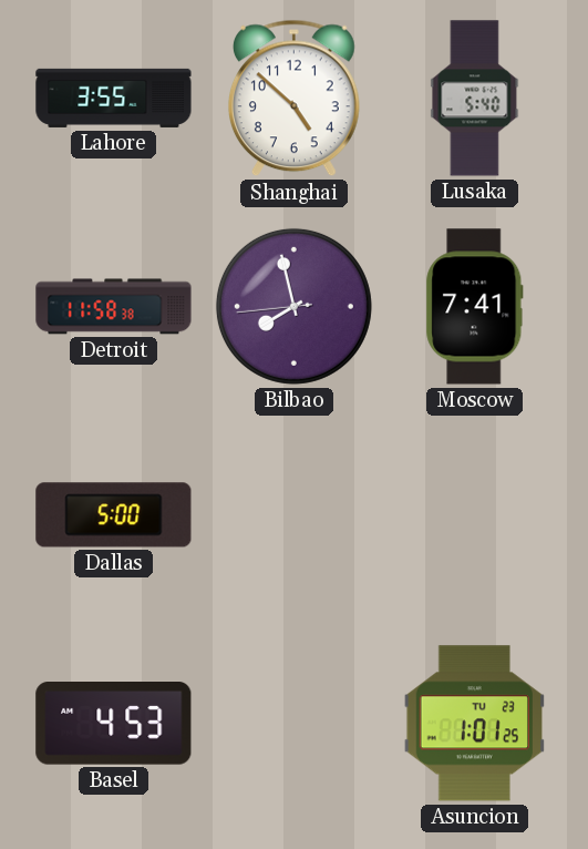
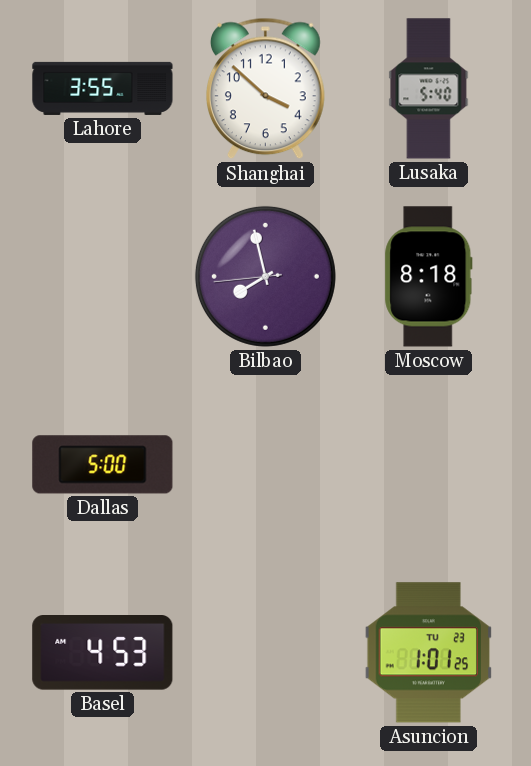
Shanghai: 4:52 -> 3:52
Detroit: 11:58 -> none
Moscow: 7:41 -> 8:18
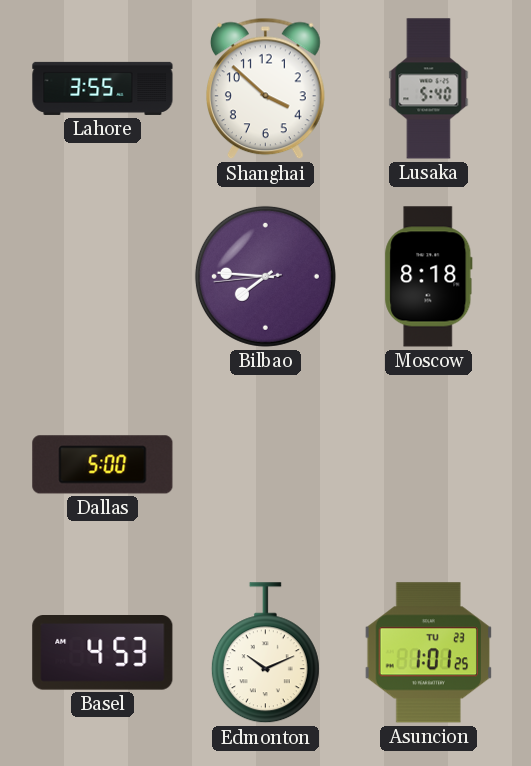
Bilbao: 7:57 -> 7:45
Edmonton: none -> 10:11
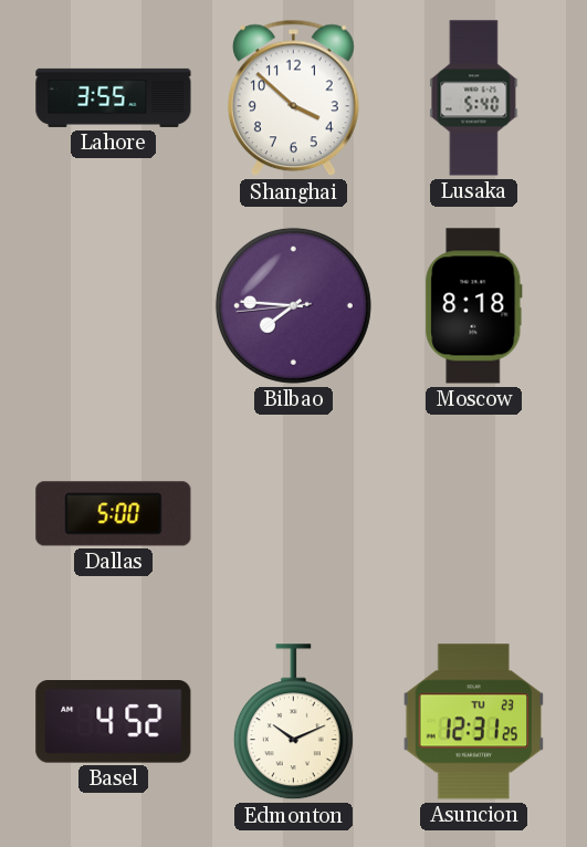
Basel: 4:53 -> 4:52
Asuncion: 1:01 -> 12:31
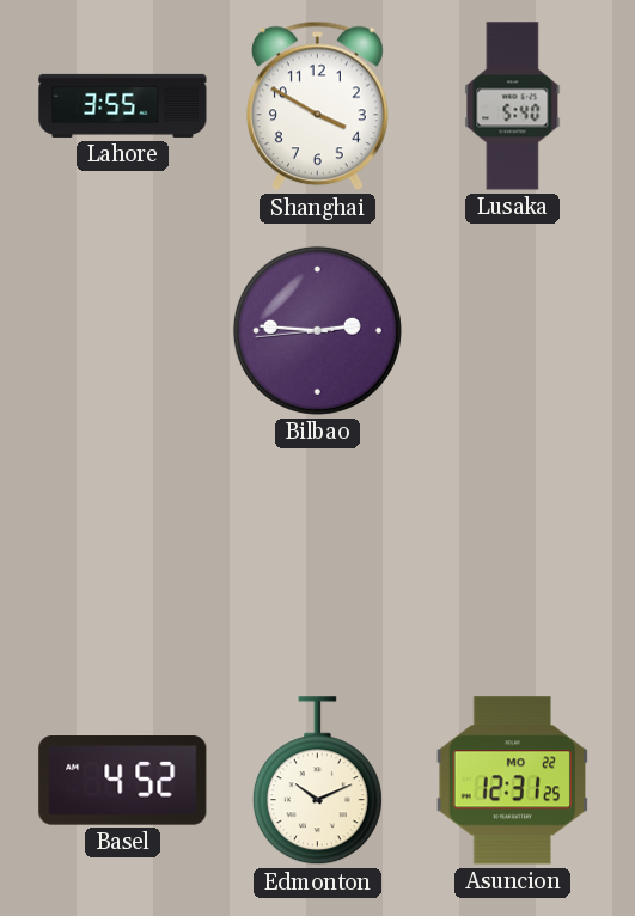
Shanghai: 3:52 -> 3:50
Bilbao: 7:45 -> 2:45
Moscow: 8:18 -> none
Dallas: 5:00 -> none
Asuncion date: TU 23 -> MO 22
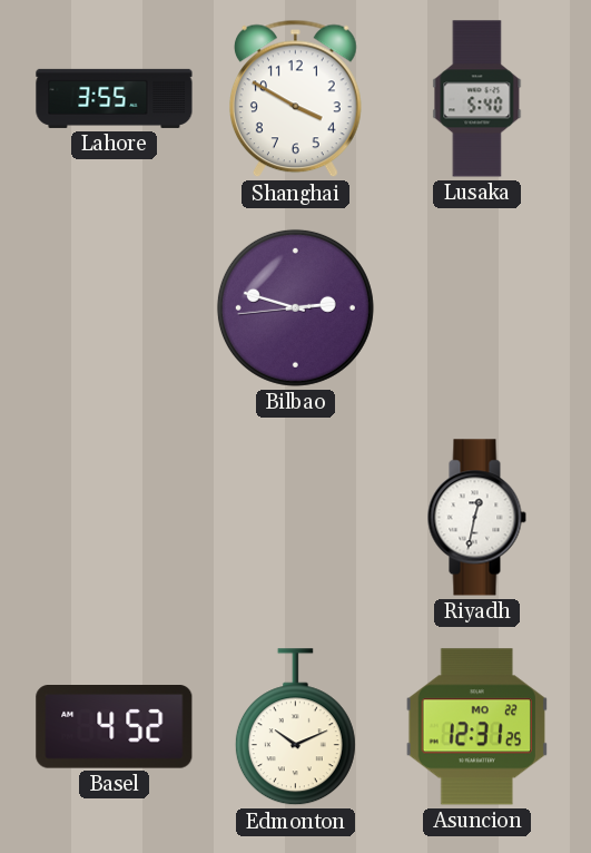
Bilbao: 2:45 -> 2:47
Riyadh: none -> 12:32
